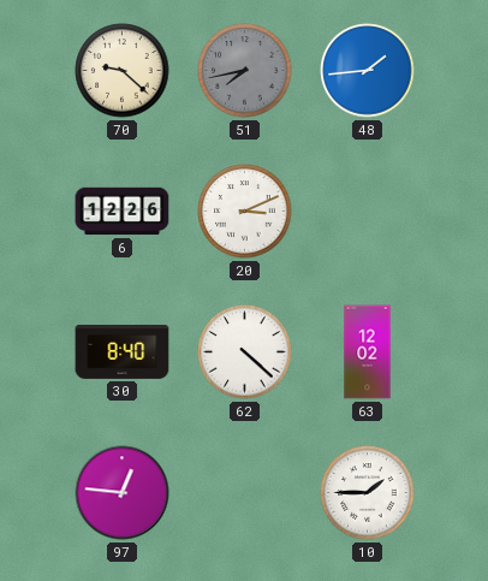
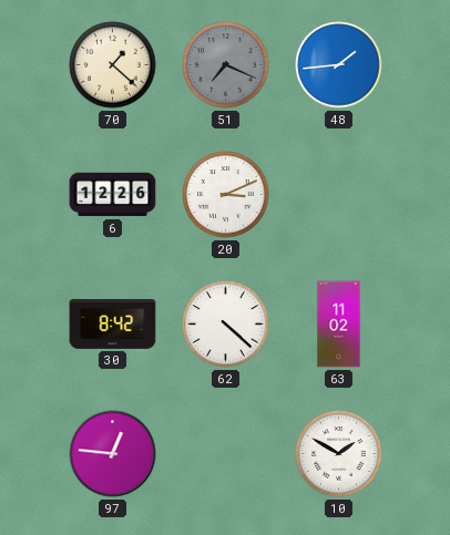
70: 9:22 -> 1:22
51: 7:43 -> 7:19
30: 8:40 -> 8:42
63: 12:02 -> 11:02
10: 1:45 -> 1:50
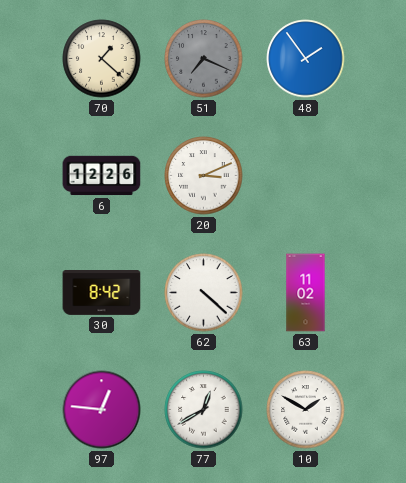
48: 1:44 -> 1:54
77: none -> 12:40
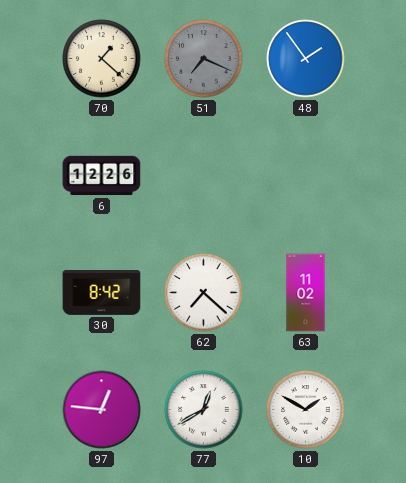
20: 3:11 -> none
62: 4:22 -> 7:22
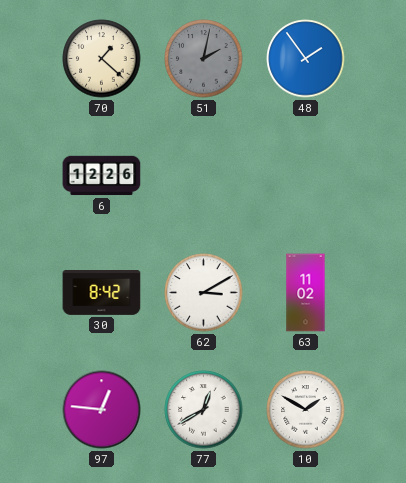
51: 7:19 -> 2:02
62: 7:22 -> 3:10
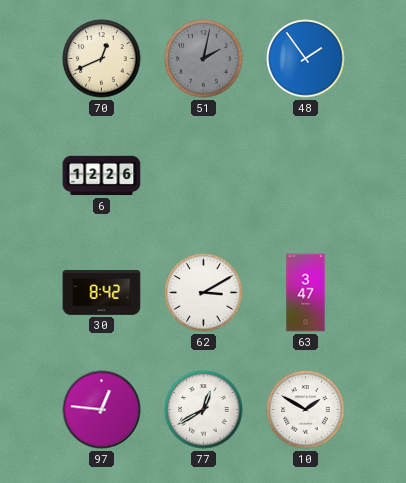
70: 1:22 -> 12:41
63: 11:02 -> 3:47
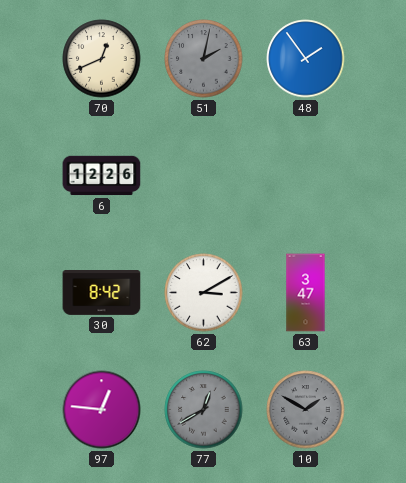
77 dial: white -> grey
10 dial: white -> grey
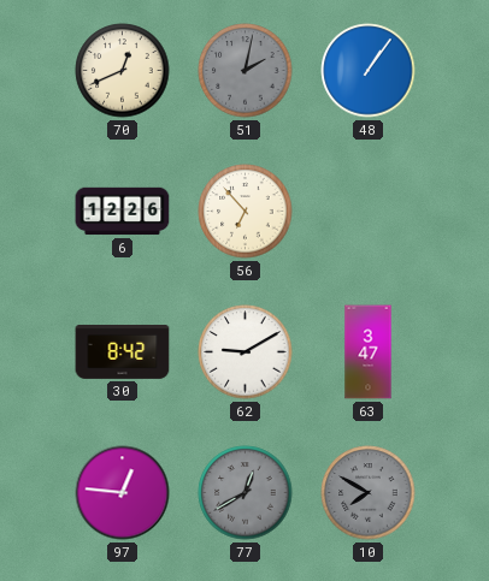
48: 1:54 -> 1:06
56: none -> 6:53
62: 3:10 -> 9:10
10: 1:50 -> 7:50
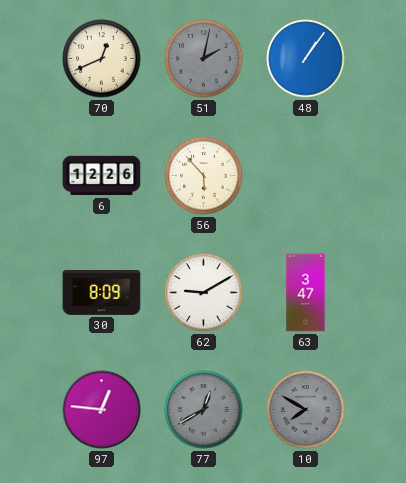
56: 6:53 -> 5:53
30: 8:42 -> 8:09
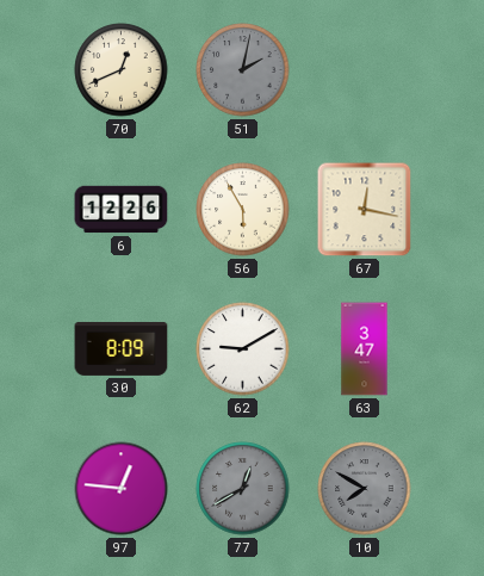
48: 1:06 -> none
56: 5:53 -> 5:55
67: none -> 12:17
